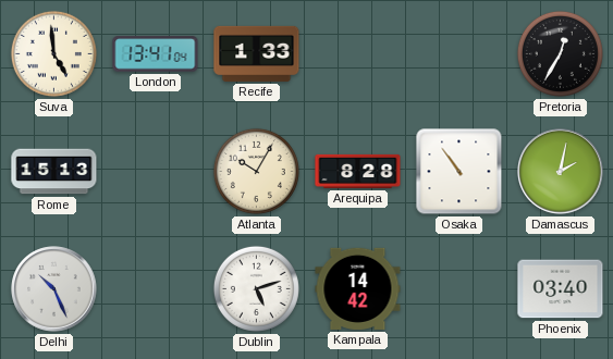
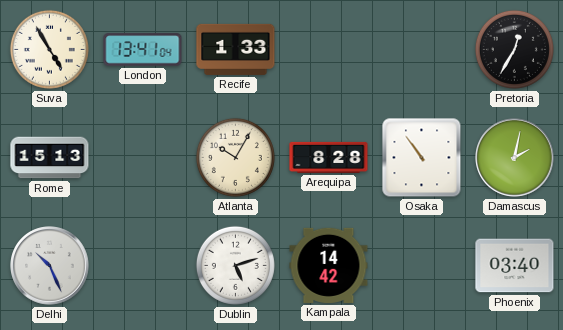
Suva: 4:59 -> 4:55
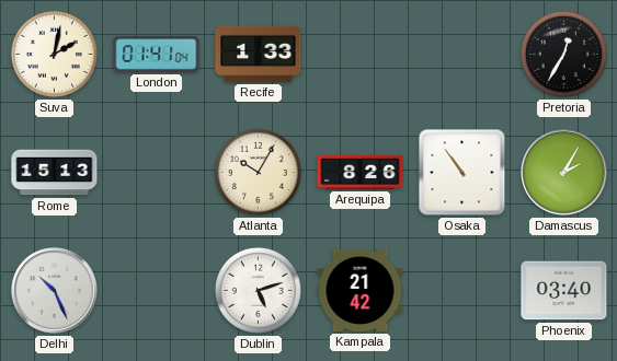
Suva: 4:55 -> 2:02
London: 13:41 -> 01:41
Arequipa: 8:28 -> 8:26
Damascus: 2:02 -> 2:05
Kampala: 14:42 -> 21:42
